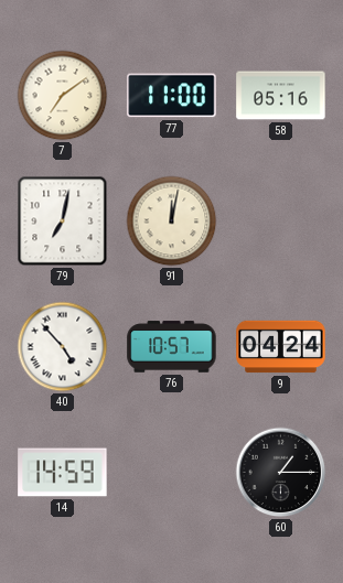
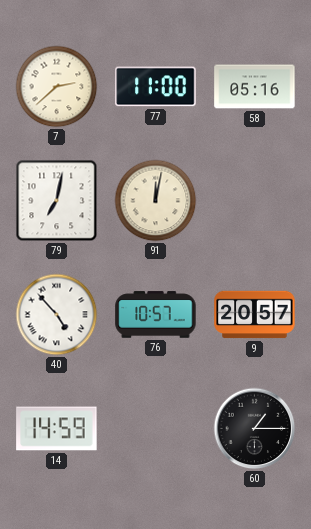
7: 7:09 -> 2:38
9: 04:24 -> 20:57
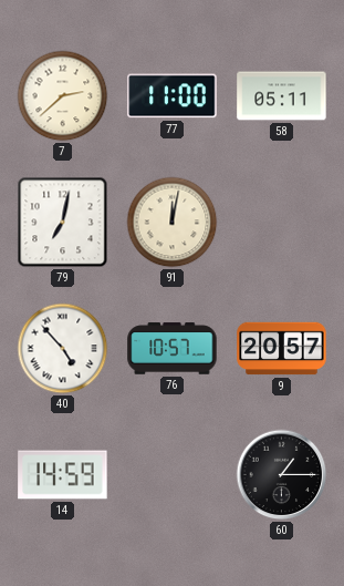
58: 05:16 -> 05:11
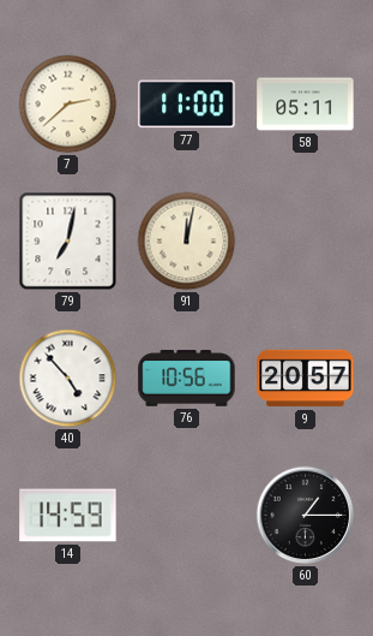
76: 10:57 -> 10:56
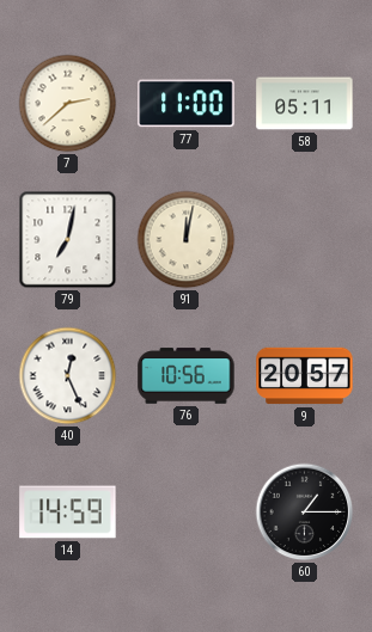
40: 4:53 -> 12:26
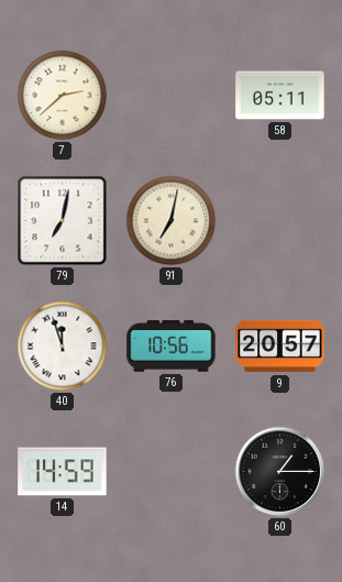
77: 11:00 -> none
91: 12:02 -> 7:02
40: 12:26 -> 11:57
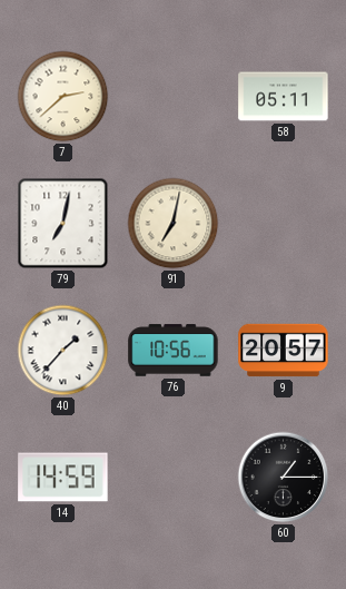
40: 11:57 -> 1:37
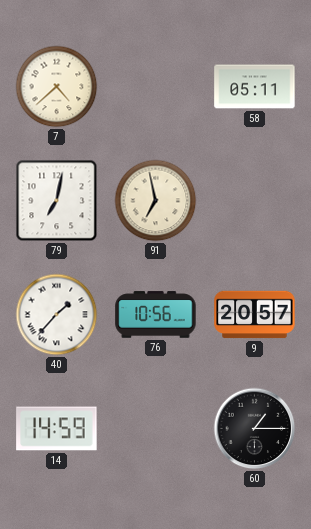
7: 2:38 -> 4:38
91: 7:02 -> 6:58
